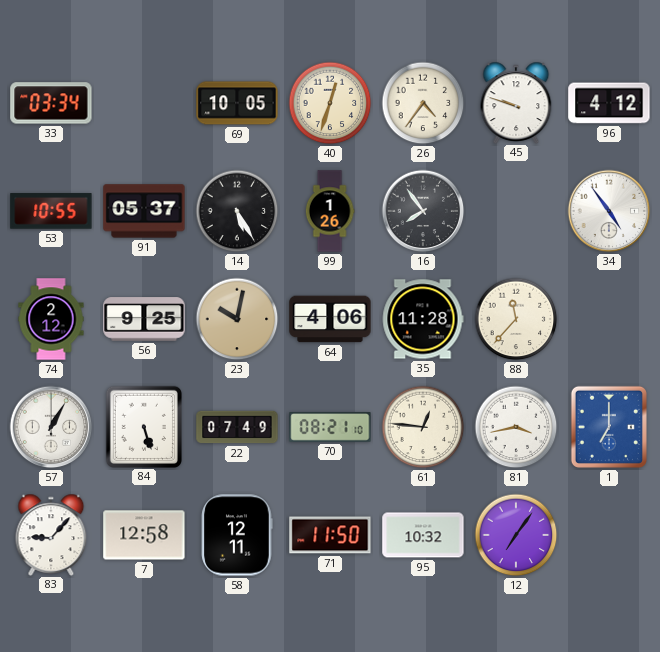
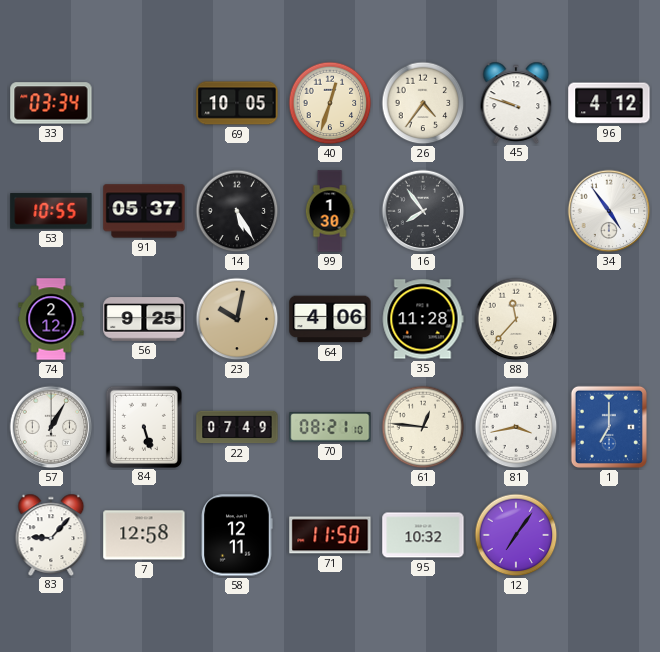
99: 1:26 -> 1:30
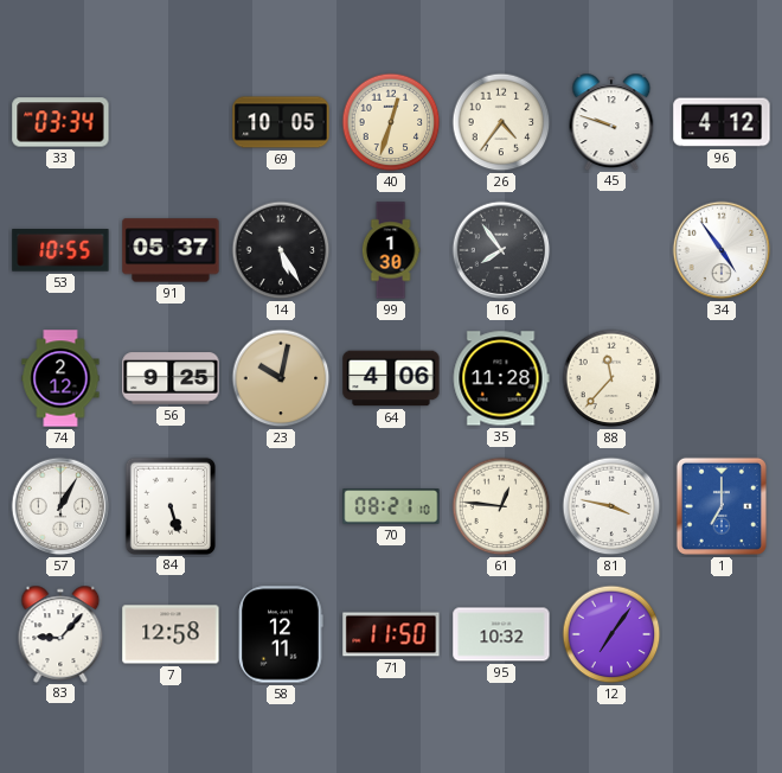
22: 07:49 -> none
81: 3:43 -> 3:47
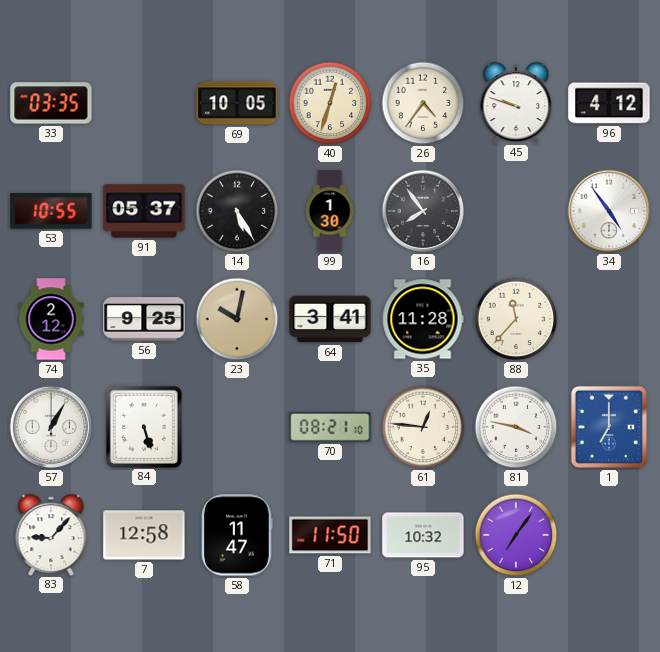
33: 03:34 -> 03:35
64: 4:06 -> 3:41
58: 12:11 -> 11:47
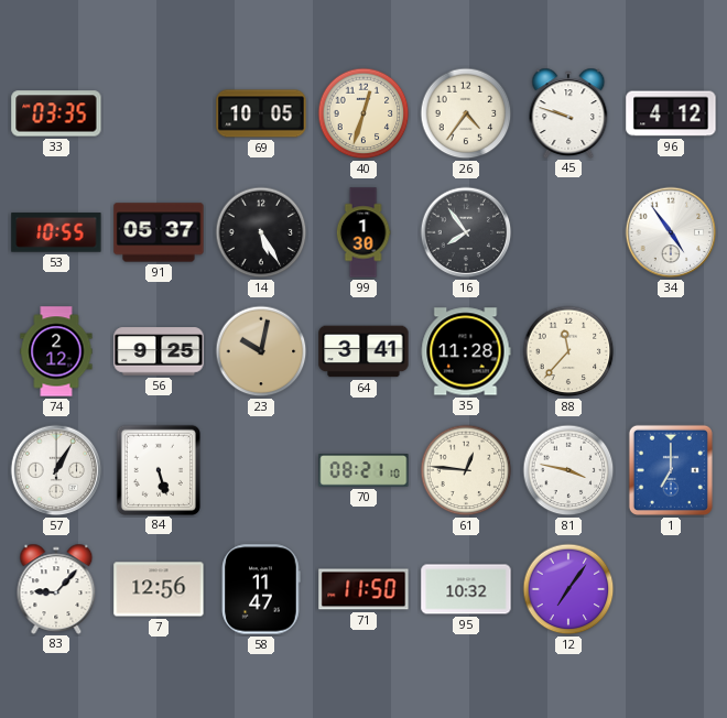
7: 12:58 -> 12:56
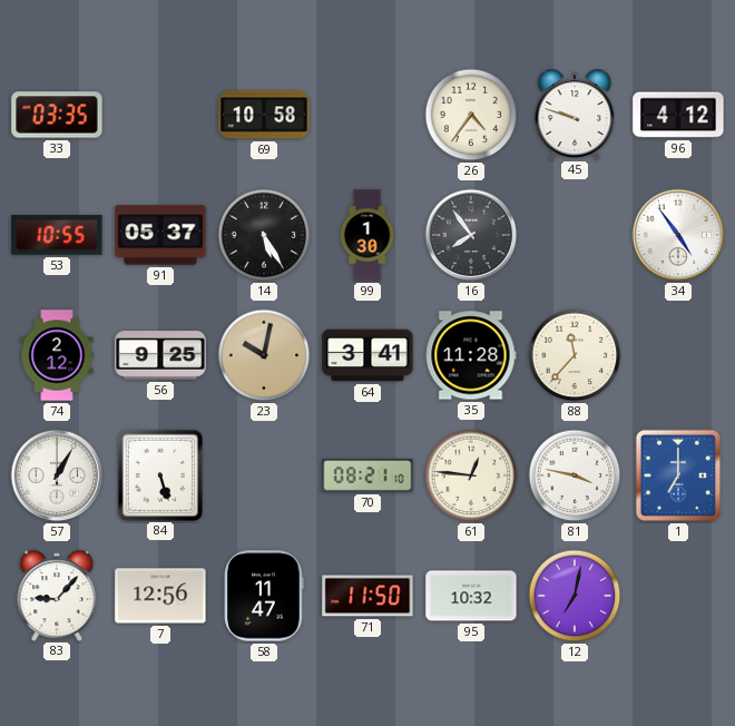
69: 10:05 -> 10:58
40: 12:33 -> none
12: 7:06 -> 7:02
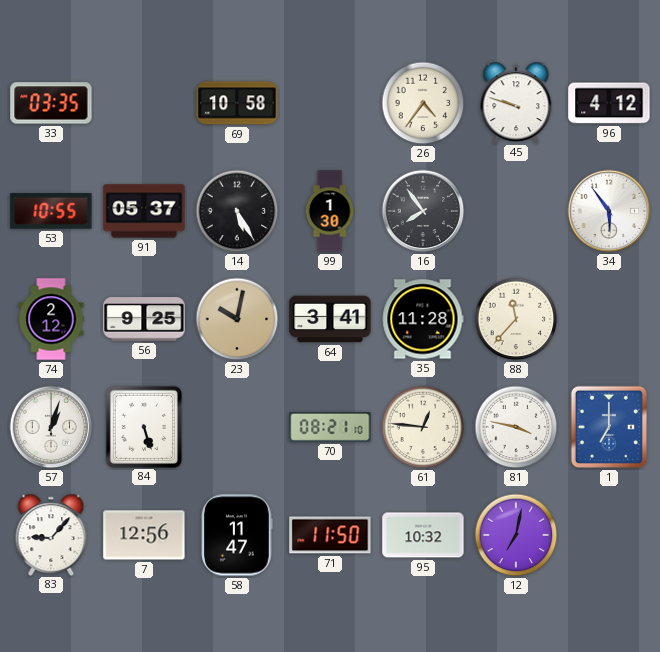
34: 4:54 -> 5:54
57: 1:05 -> 1:03
